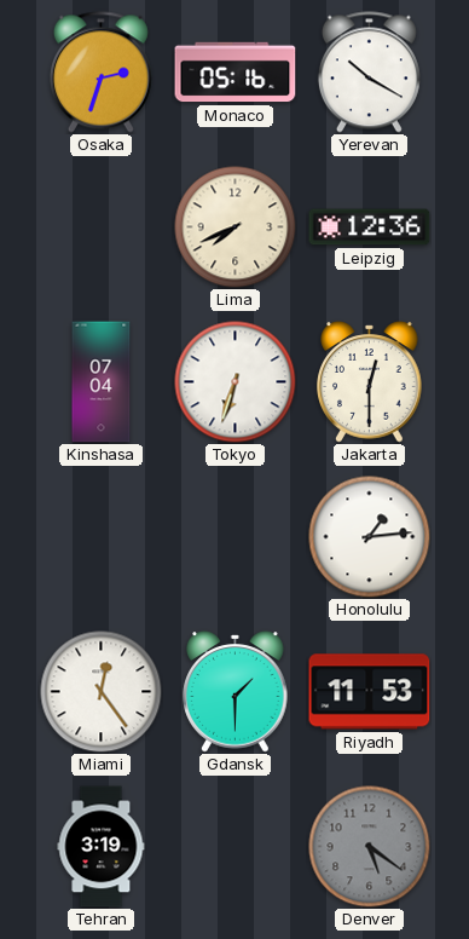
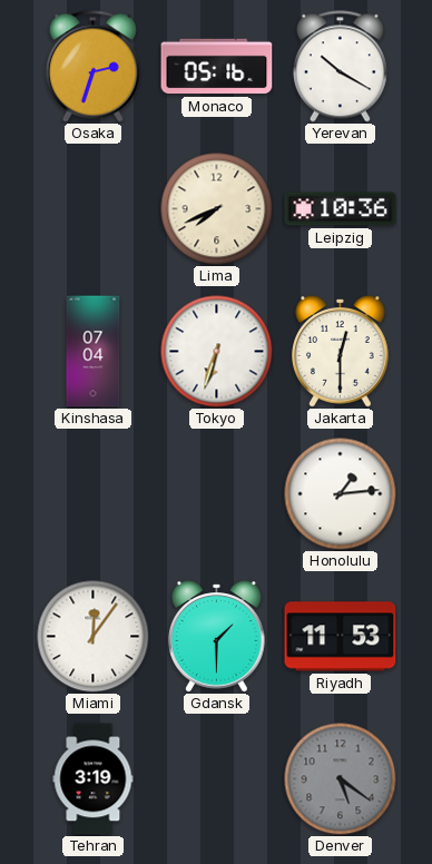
Leipzig: 12:36 -> 10:36
Miami: 12:24 -> 12:06
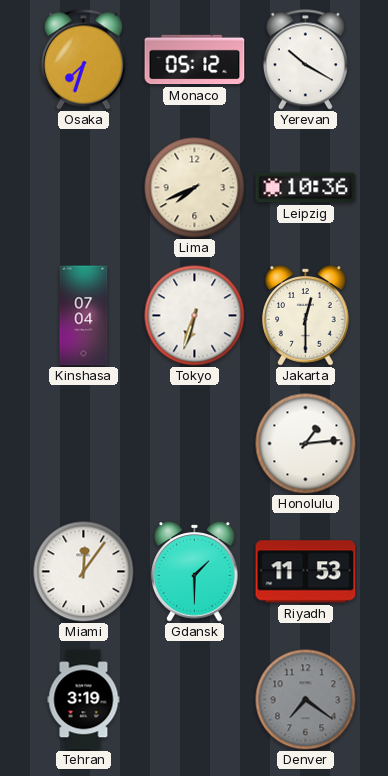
Osaka: 2:33 -> 7:33
Monaco: 05:16 -> 05:12
Denver: 5:21 -> 7:21
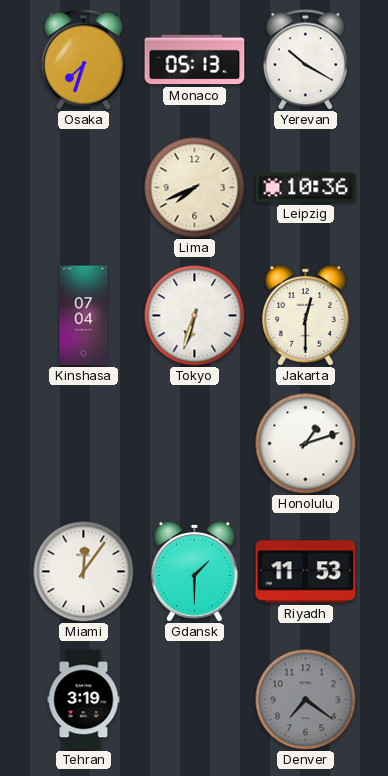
Monaco: 05:12 -> 05:13
Honolulu: 1:14 -> 1:12
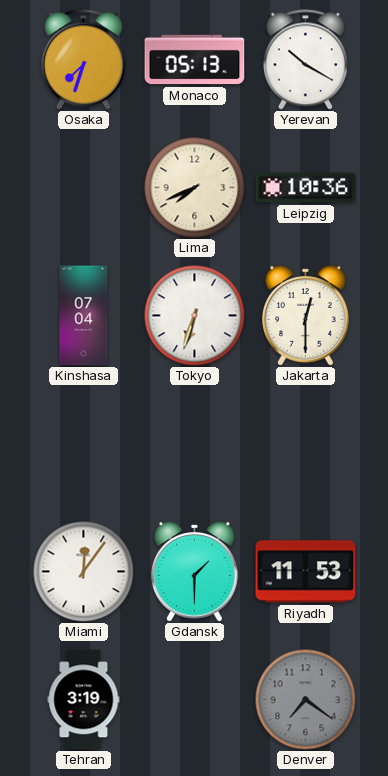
Honolulu: 1:12 -> none
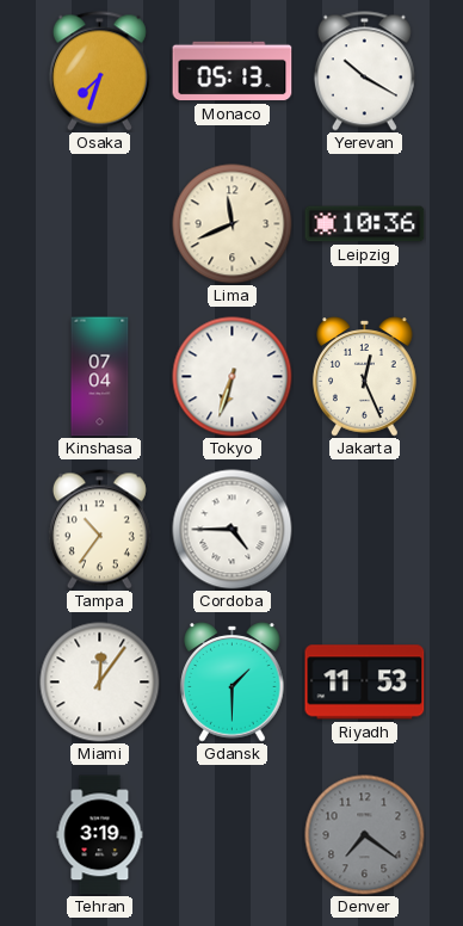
Lima: 7:41 -> 11:41
Jakarta: 12:30 -> 12:26
Tampa: none -> 10:36
Cordoba: none -> 4:45
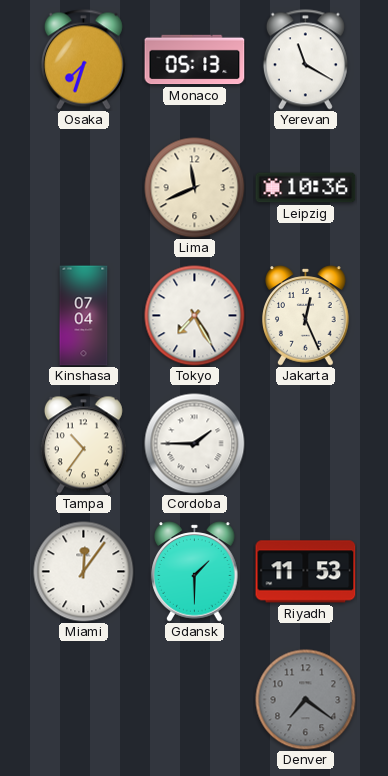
Yerevan: 10:20 -> 11:20
Tokyo: 6:33 -> 7:25
Cordoba: 4:45 -> 1:45
Tehran: 3:19 -> none
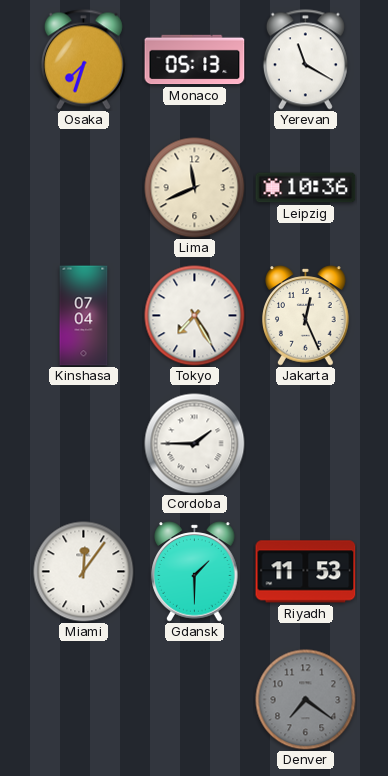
Tampa: 10:36 -> none
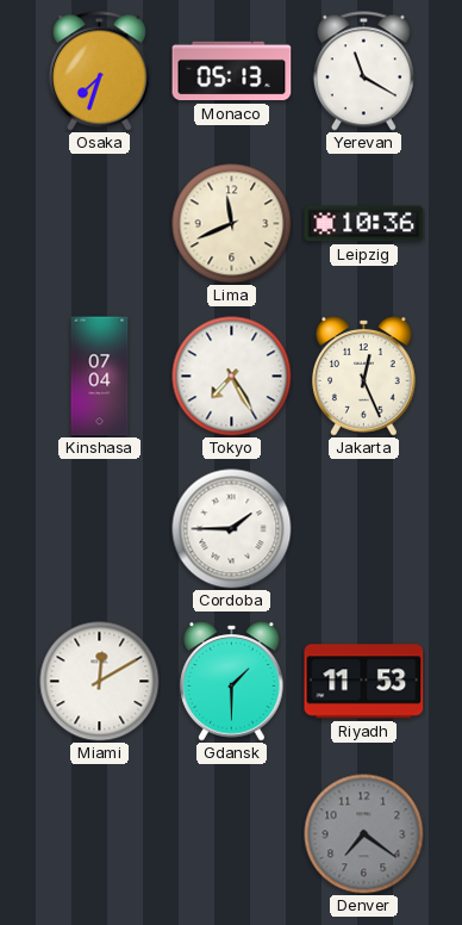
Miami: 12:06 -> 12:10
